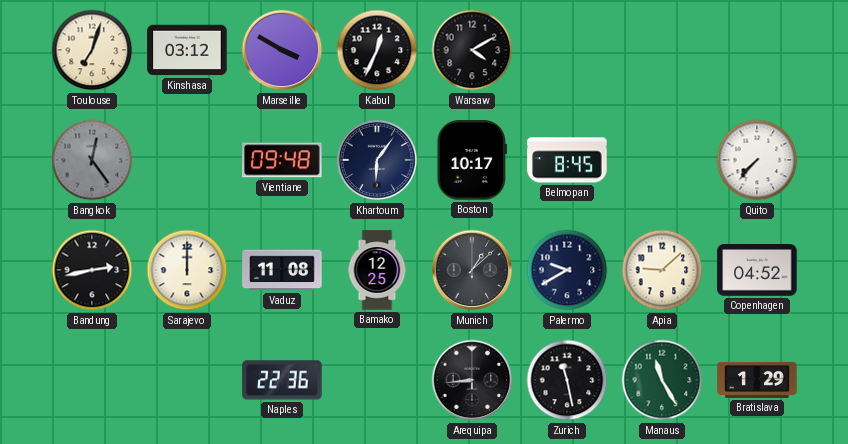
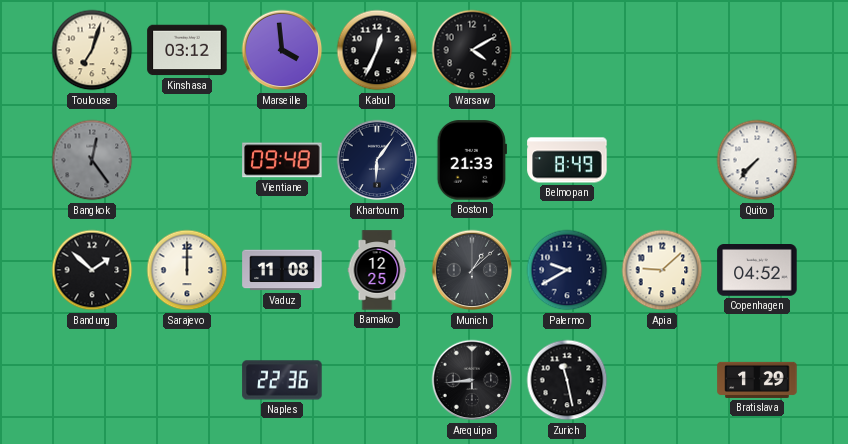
Marseille: 3:50 -> 3:59
Boston: 10:17 -> 21:33
Belmopan: 8:45 -> 8:49
Bandung: 2:43 -> 1:52
Manaus: 11:25 -> none
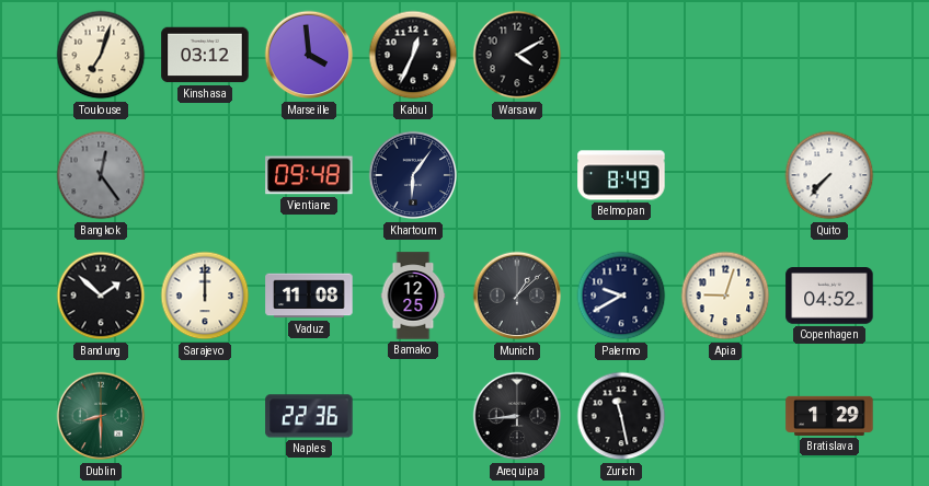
Boston: 21:33 -> none
Apia: 9:08 -> 9:03
Dublin: none -> 8:30
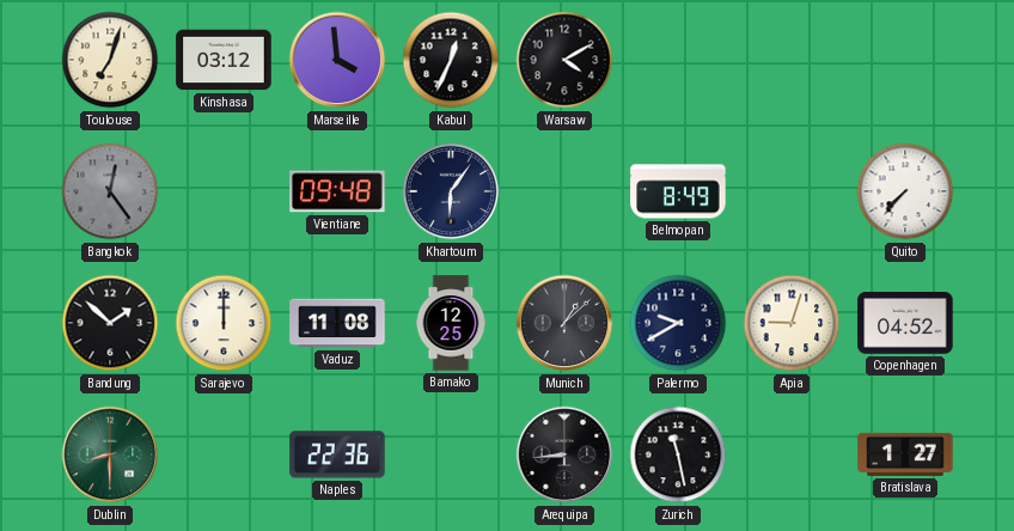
Bratislava: 1:29 -> 1:27
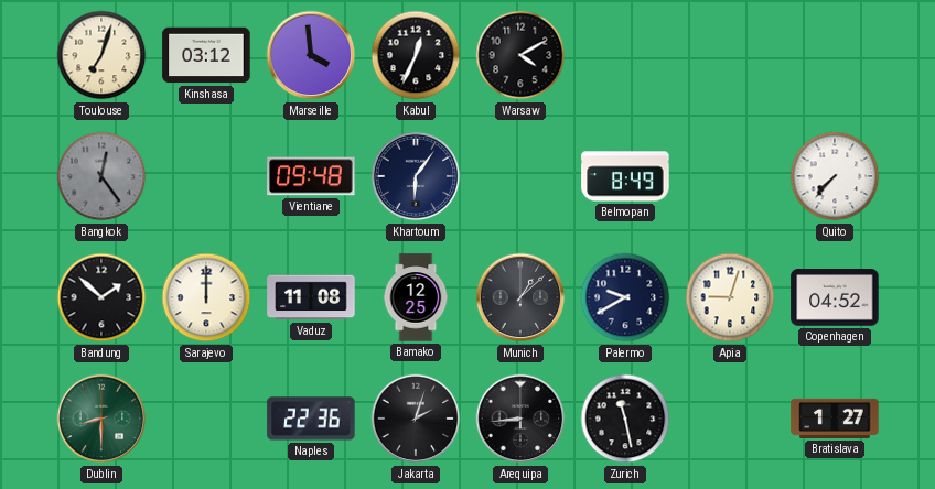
Jakarta: none -> 2:03
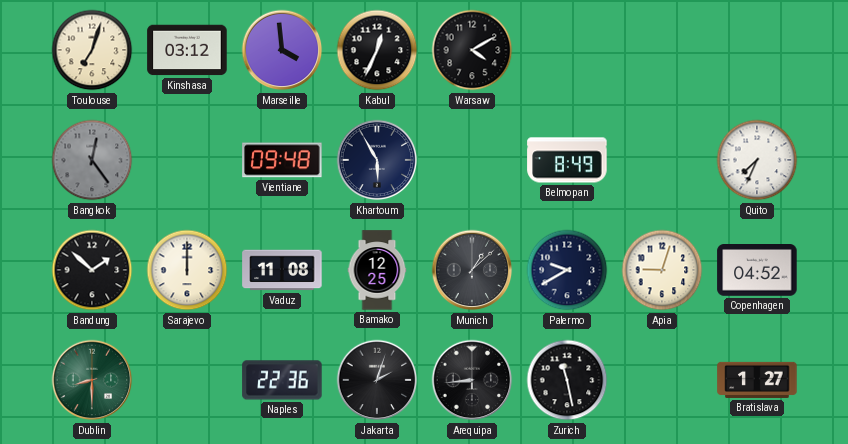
Khartoum: 6:06 -> 5:55
Quito: 7:37 -> 7:34
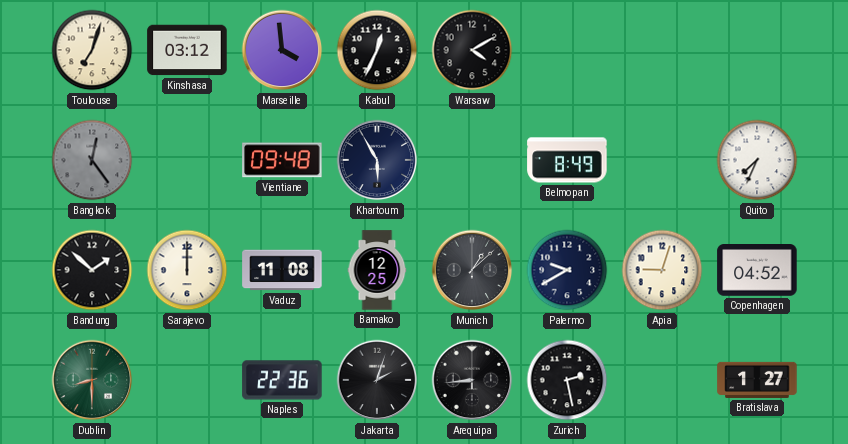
Zurich: 11:28 -> 2:28
